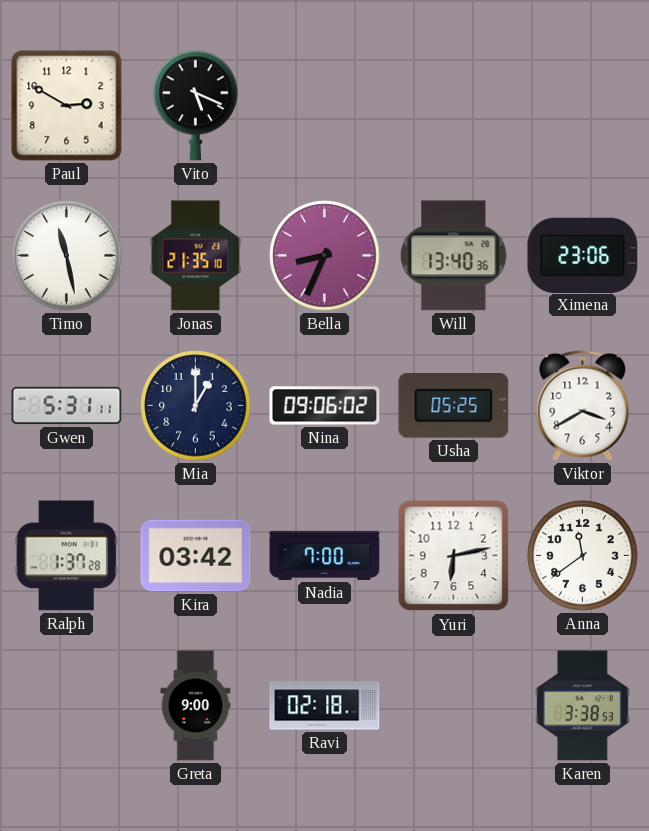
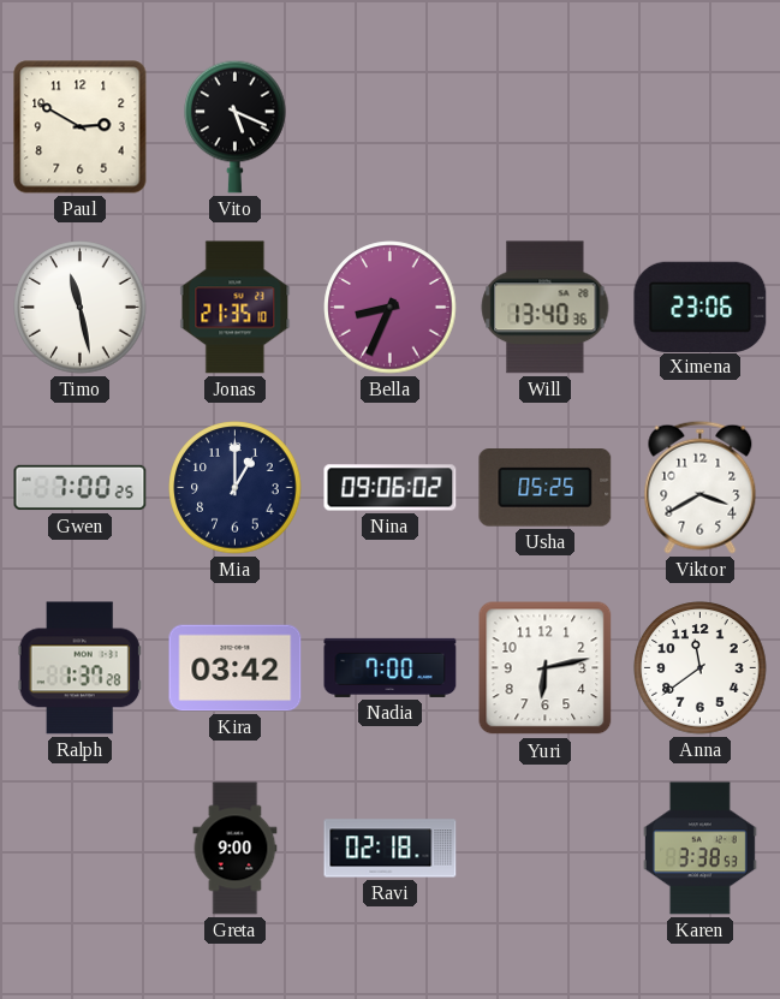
Gwen: 5:31 -> 7:00
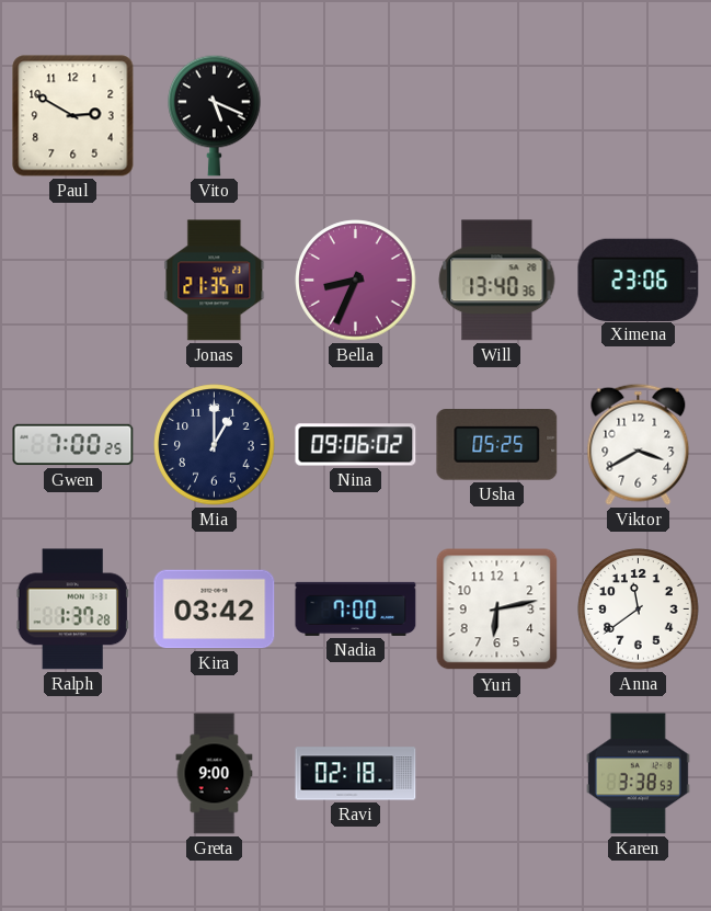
Timo: 11:28 -> none
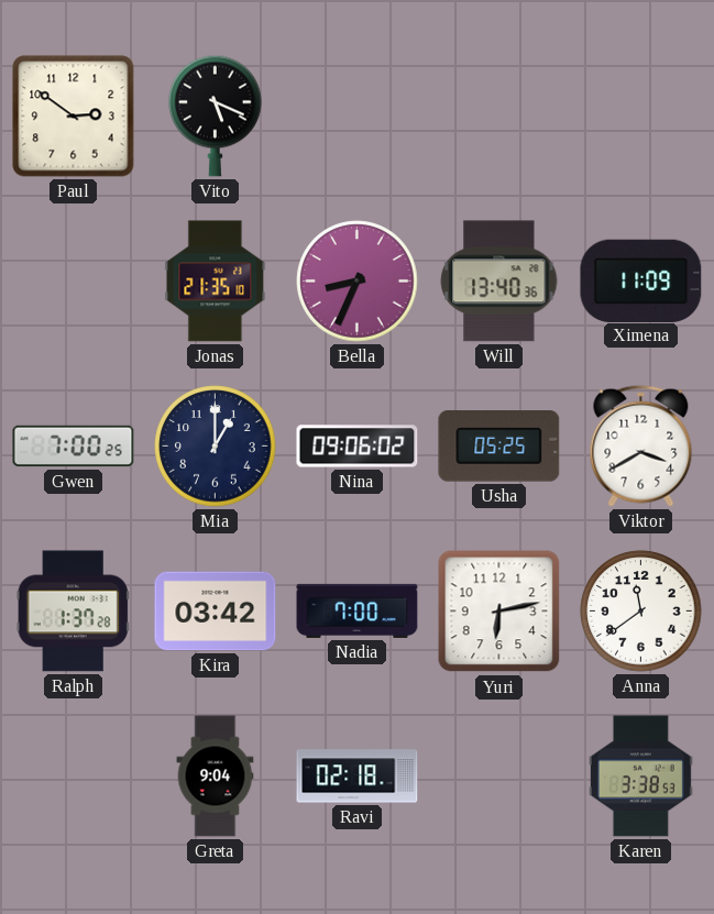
Paul: 2:50 -> 2:51
Ximena: 23:06 -> 11:09
Greta: 9:00 -> 9:04
